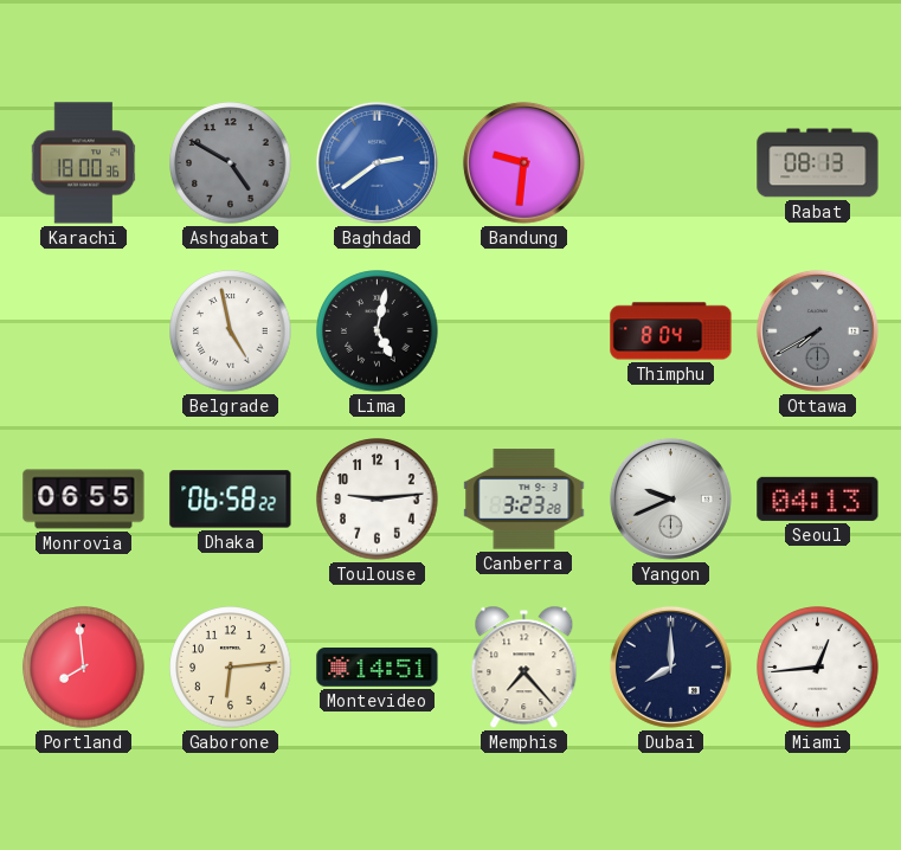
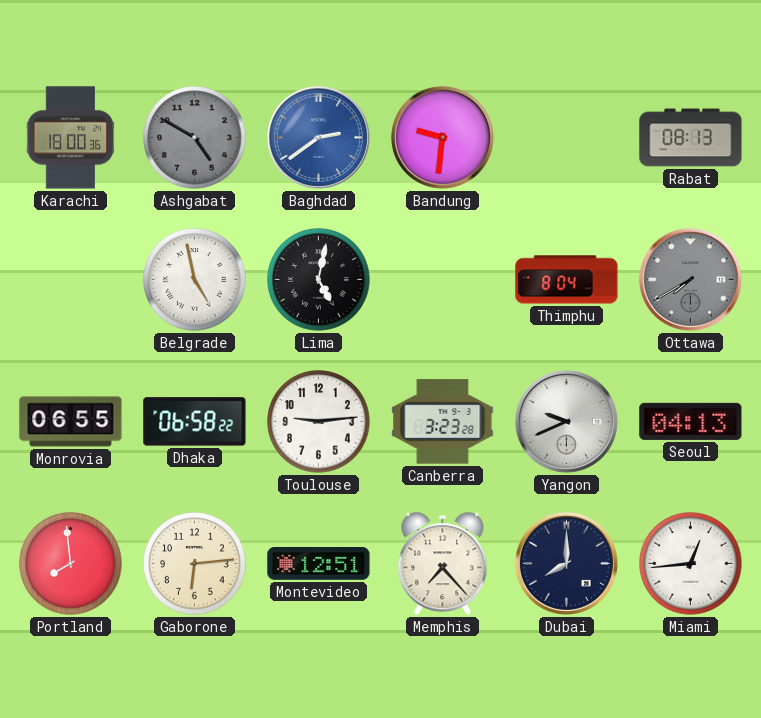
Montevideo: 14:51 -> 12:51
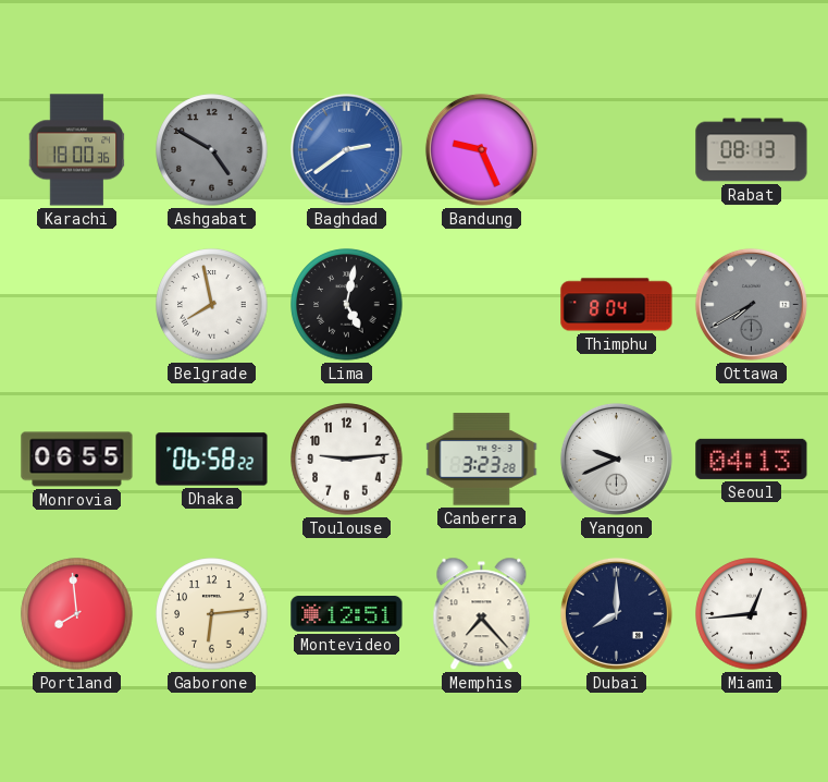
Bandung: 9:31 -> 9:26
Belgrade: 4:58 -> 7:58
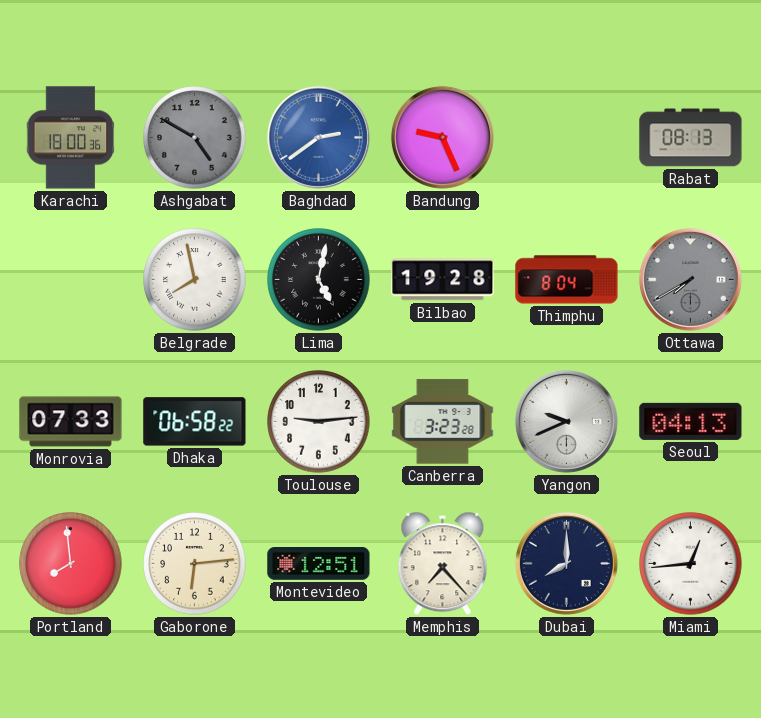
Bilbao: none -> 19:28
Monrovia: 06:55 -> 07:33
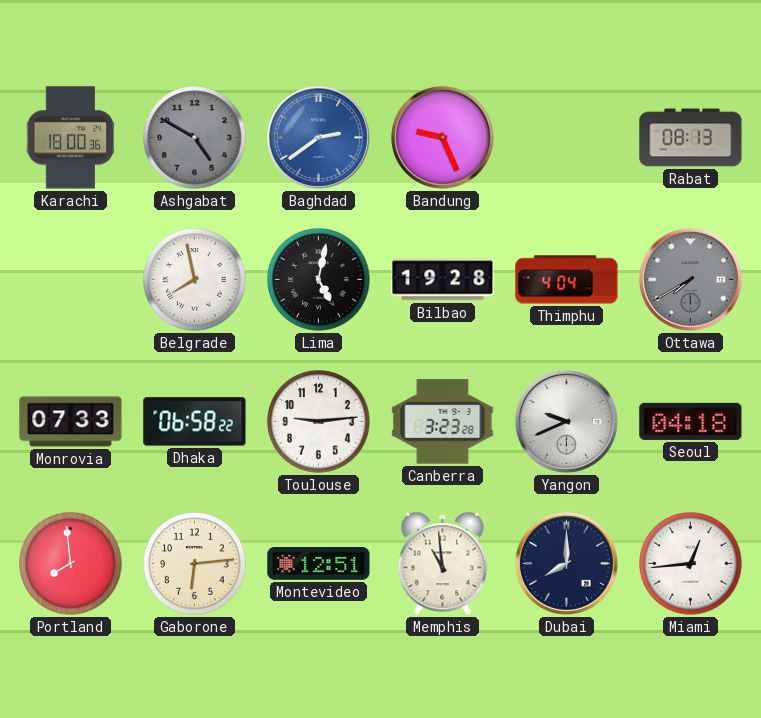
Thimphu: 8:04 -> 4:04
Seoul: 04:13 -> 04:18
Memphis: 7:23 -> 10:59
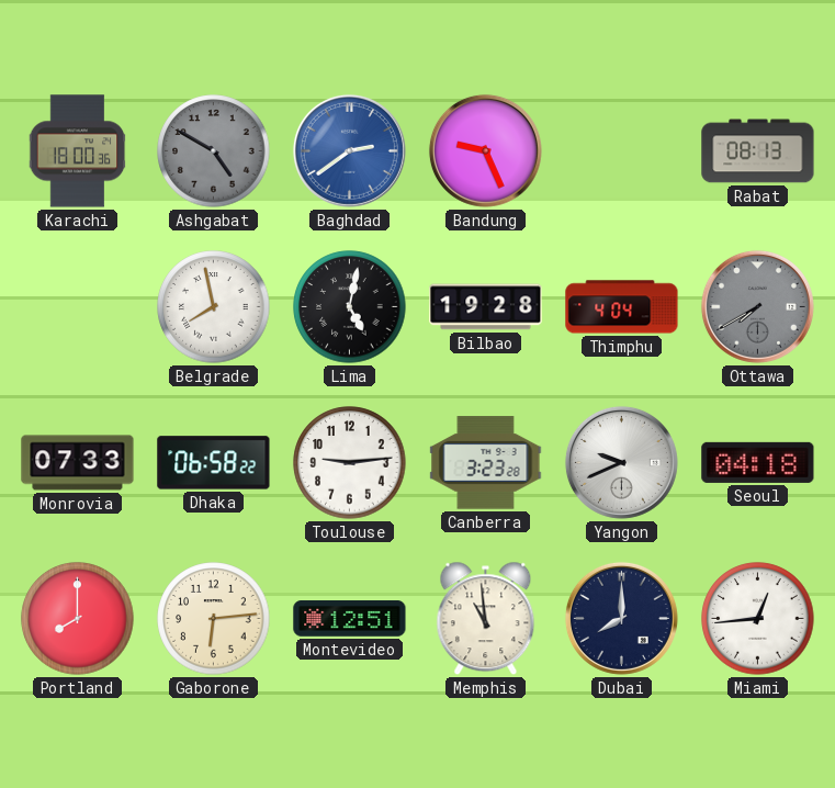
Portland: 7:59 -> 8:00
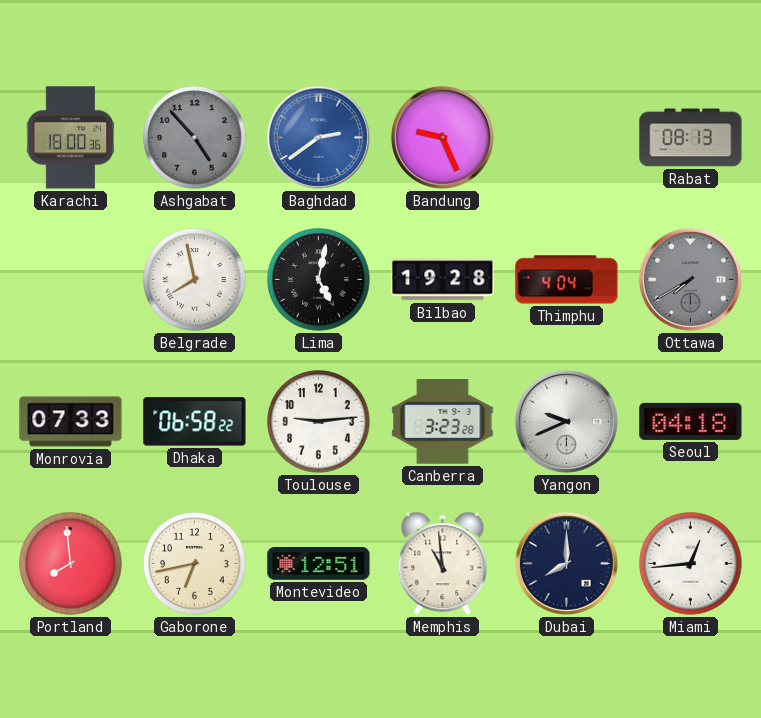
Ashgabat: 4:50 -> 4:53
Portland: 8:00 -> 7:59
Gaborone: 6:14 -> 6:43
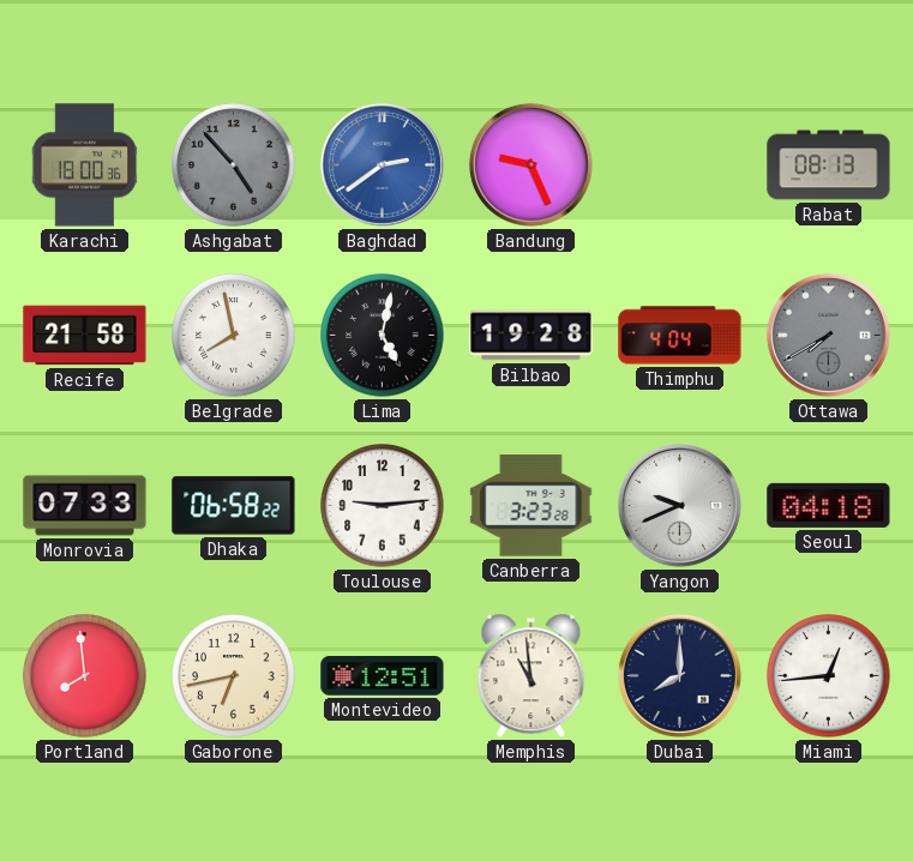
Recife: none -> 21:58
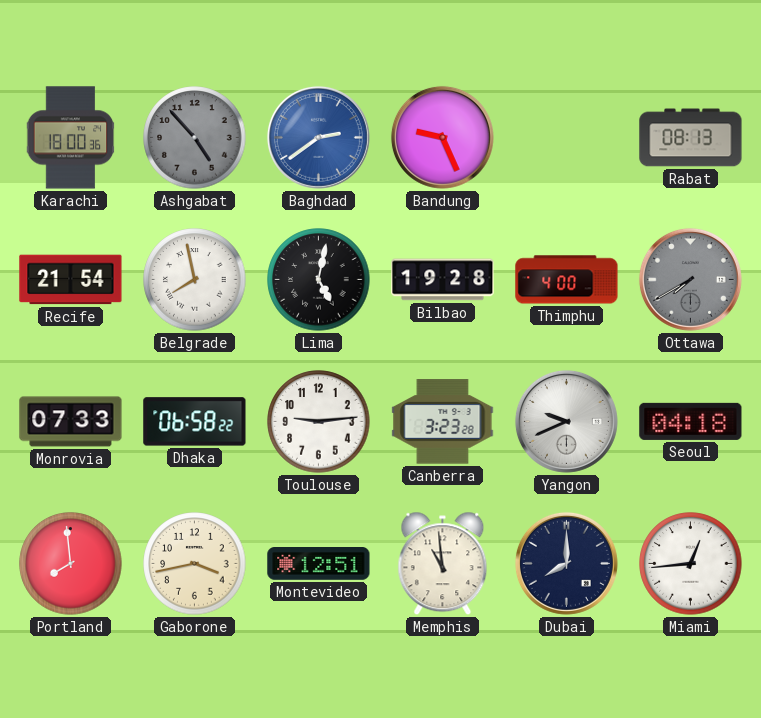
Recife: 21:58 -> 21:54
Thimphu: 4:04 -> 4:00
Gaborone: 6:43 -> 3:43
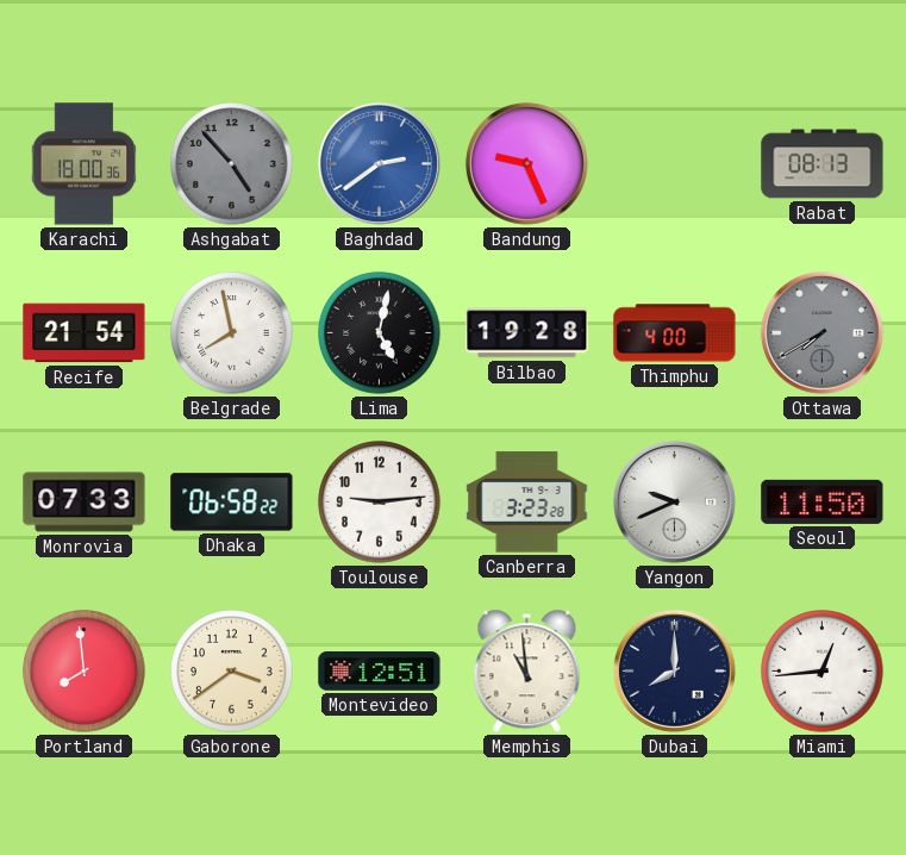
Seoul: 04:18 -> 11:50
Gaborone: 3:43 -> 3:39
